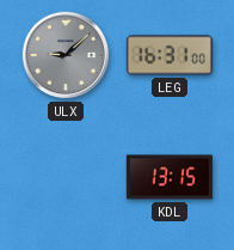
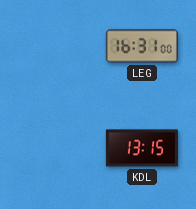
ULX: 9:08 -> none
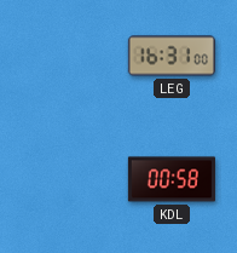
KDL: 13:15 -> 00:58
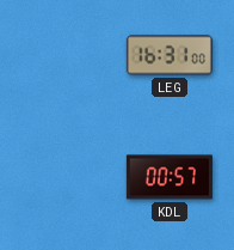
KDL: 00:58 -> 00:57
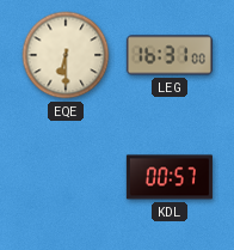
EQE: none -> 6:30
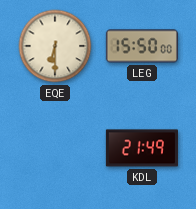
LEG: 16:31 -> 15:50
KDL: 00:57 -> 21:49
